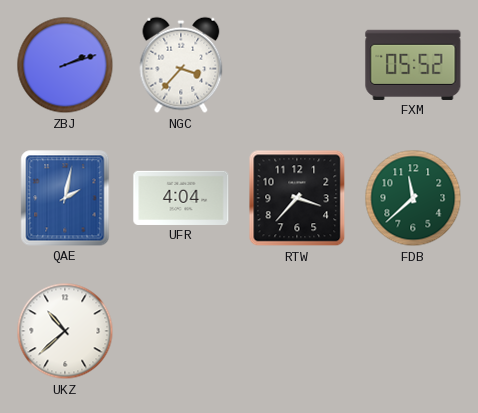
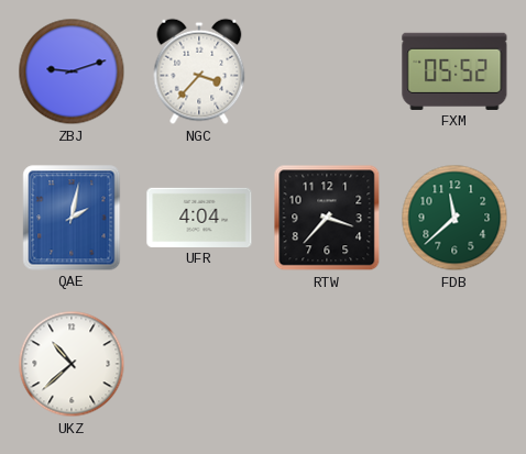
ZBJ: 2:12 -> 9:12
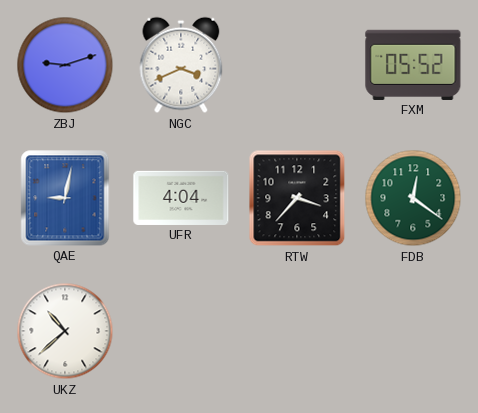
NGC: 3:37 -> 3:41
QAE: 2:02 -> 9:02
FDB: 11:38 -> 12:21
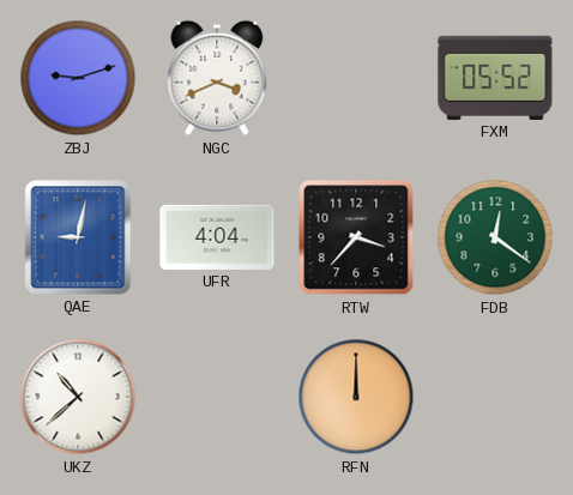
RFN: none -> 12:00
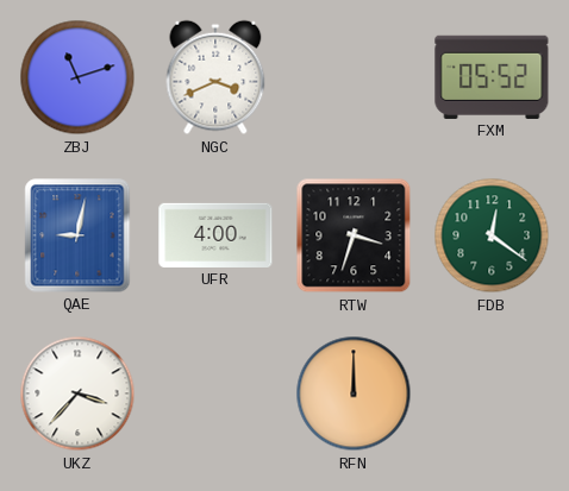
ZBJ: 9:12 -> 11:12
UFR: 4:04 -> 4:00
RTW: 3:37 -> 3:33
UKZ: 10:38 -> 3:37
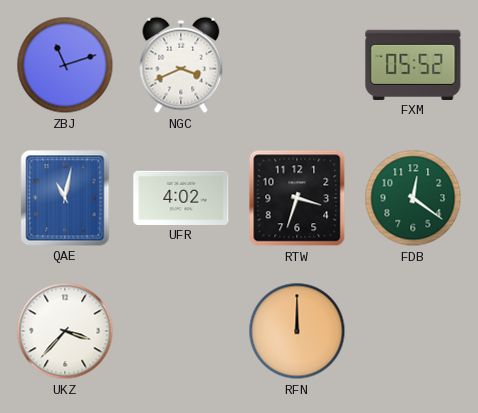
QAE: 9:02 -> 11:02
UFR: 4:00 -> 4:02
